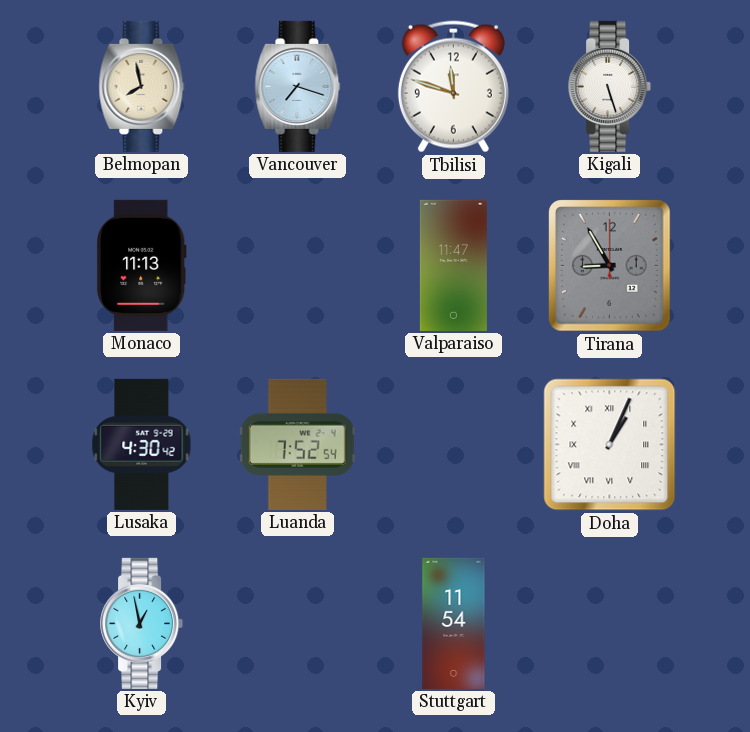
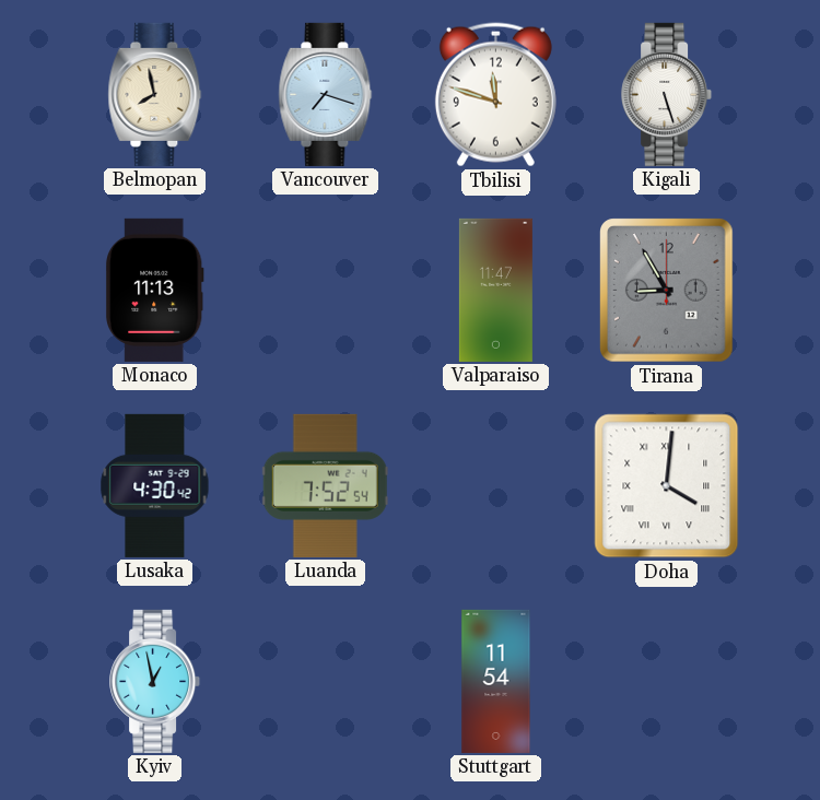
Doha: 1:04 -> 4:01
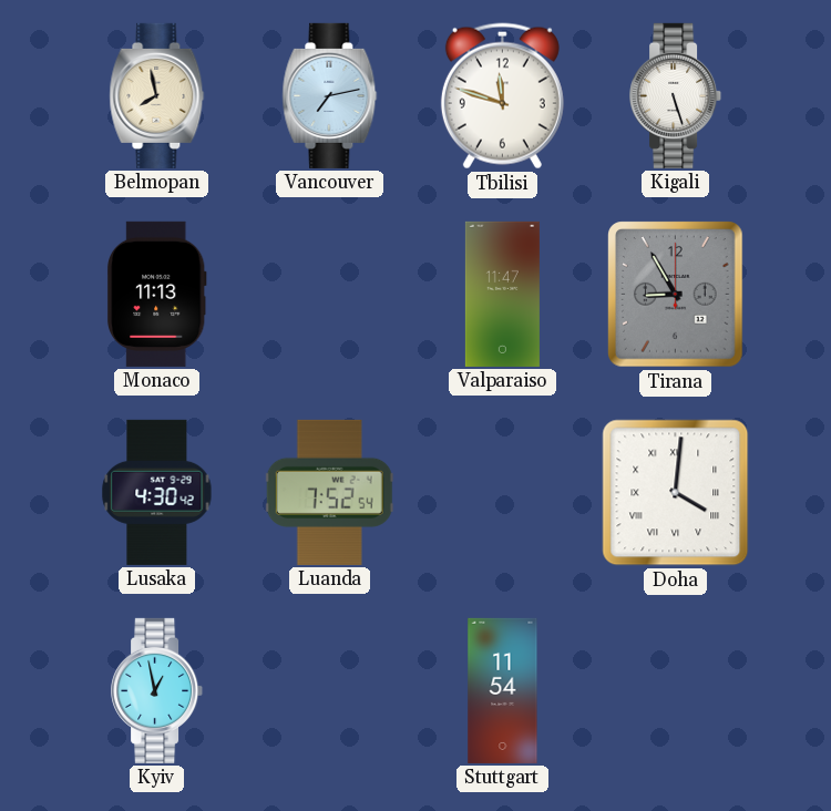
Vancouver: 7:18 -> 7:13
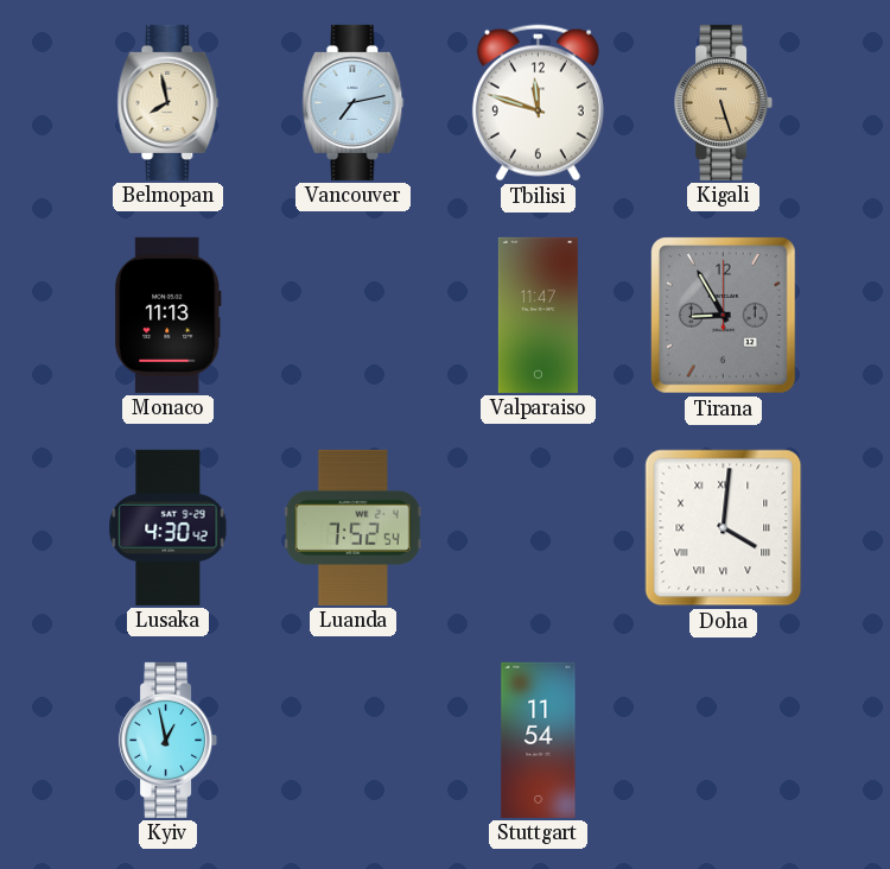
Kigali dial: white -> champagne
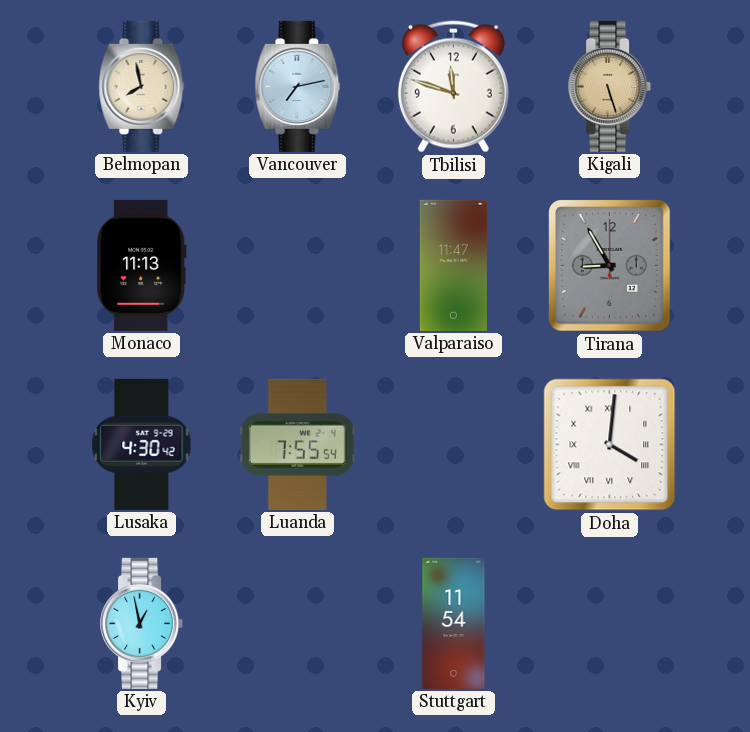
Luanda: 7:52 -> 7:55
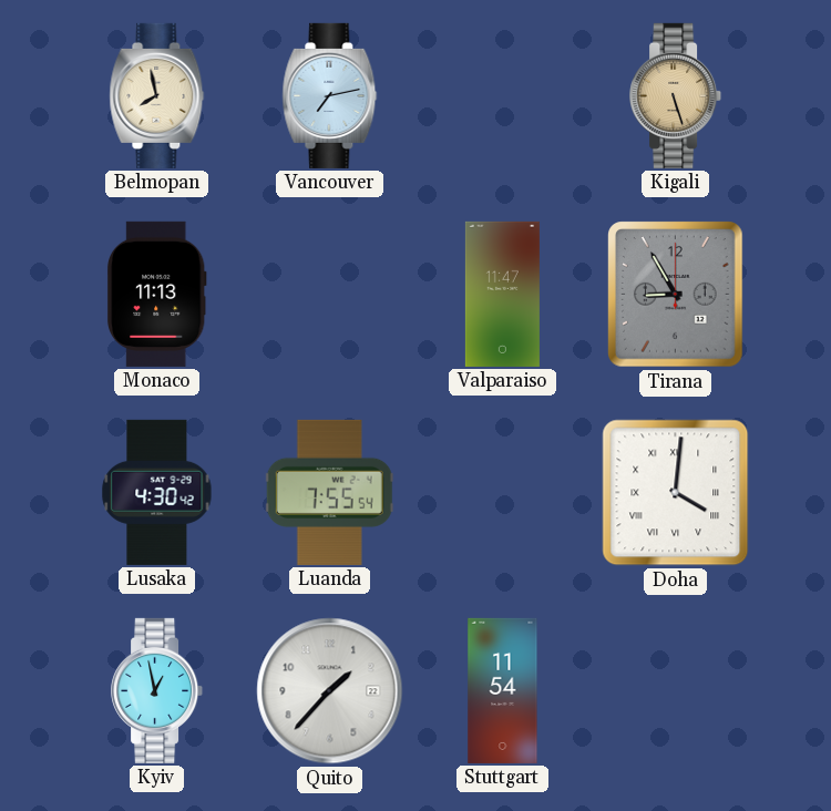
Tbilisi: 11:48 -> none
Quito: none -> 1:37
